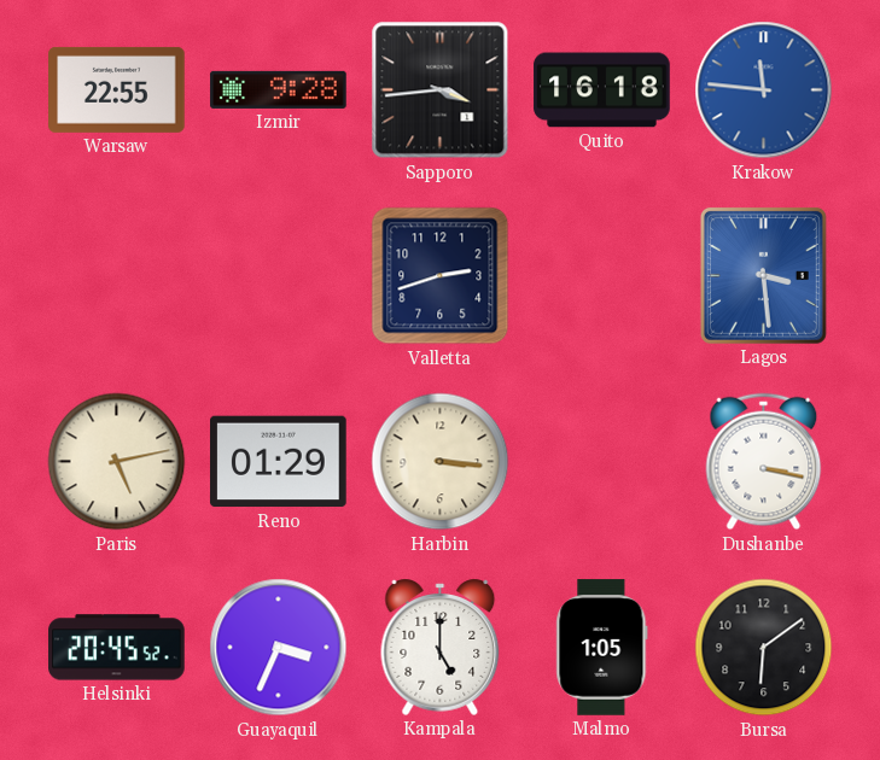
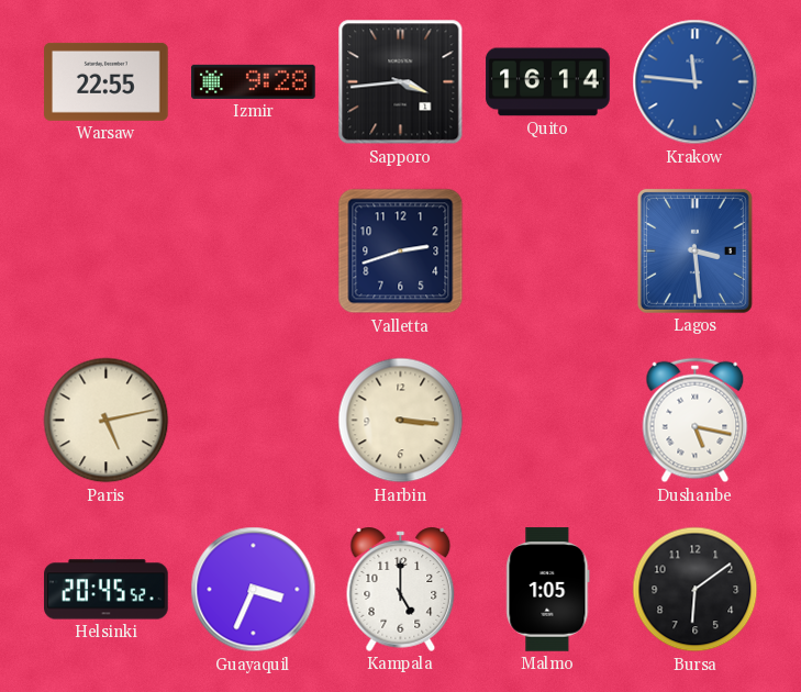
Quito: 16:18 -> 16:14
Reno: 01:29 -> none
Dushanbe: 3:17 -> 5:17
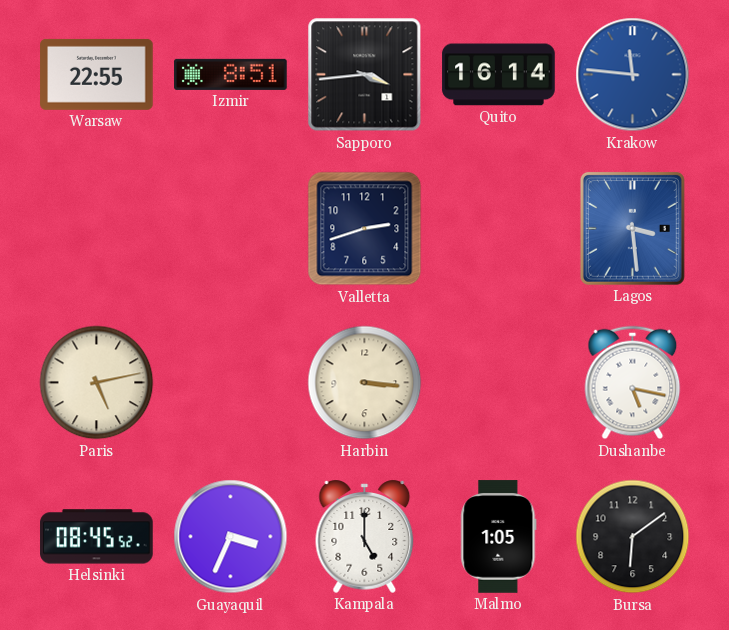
Izmir: 9:28 -> 8:51
Helsinki: 20:45 -> 08:45
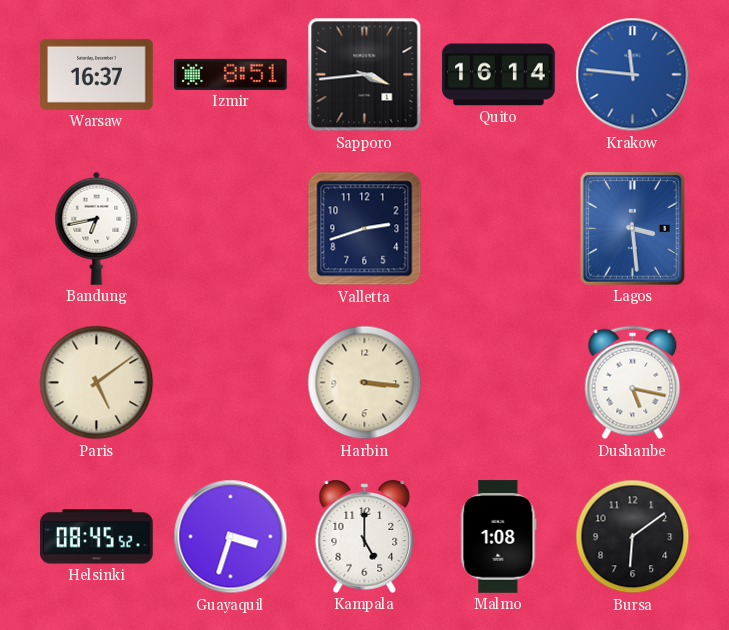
Warsaw: 22:55 -> 16:37
Bandung: none -> 6:43
Paris: 5:13 -> 5:09
Guayaquil: 3:34 -> 3:33
Malmo: 1:05 -> 1:08
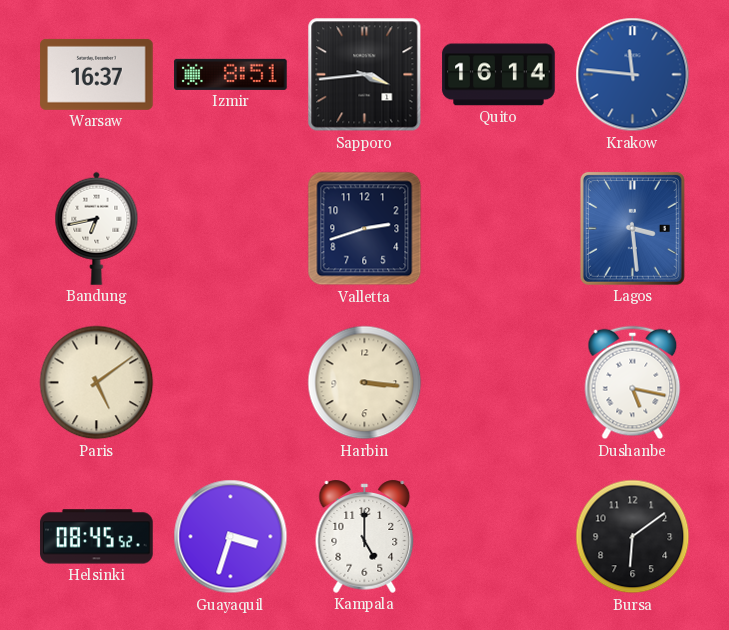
Malmo: 1:08 -> none
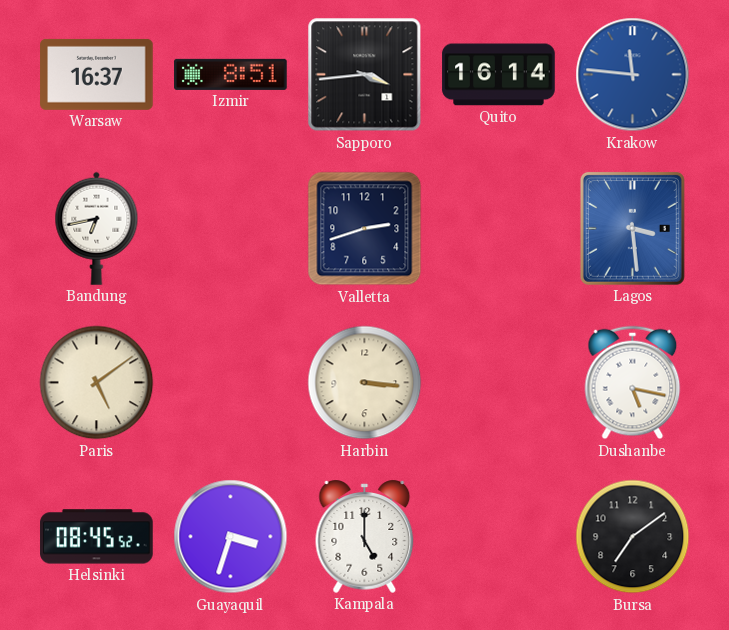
Bursa: 6:09 -> 7:09
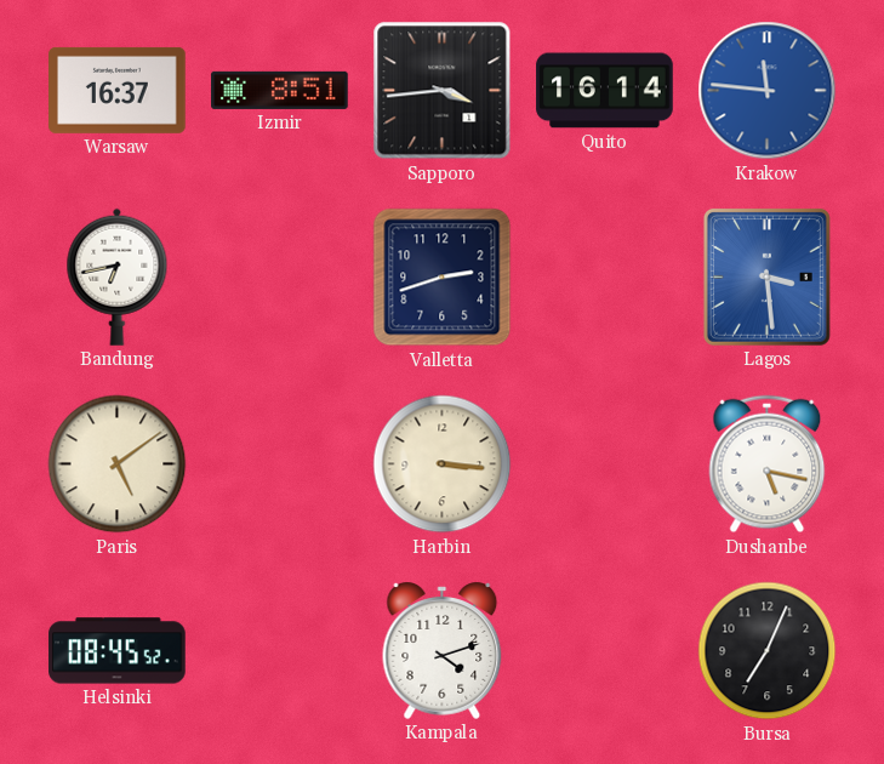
Guayaquil: 3:33 -> none
Kampala: 5:00 -> 4:12
Bursa: 7:09 -> 7:04
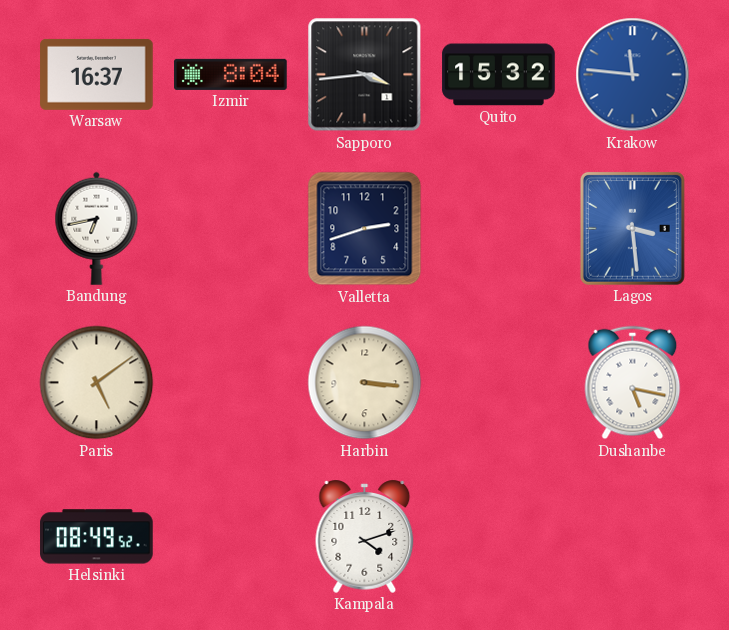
Izmir: 8:51 -> 8:04
Quito: 16:14 -> 15:32
Helsinki: 08:45 -> 08:49
Bursa: 7:04 -> none
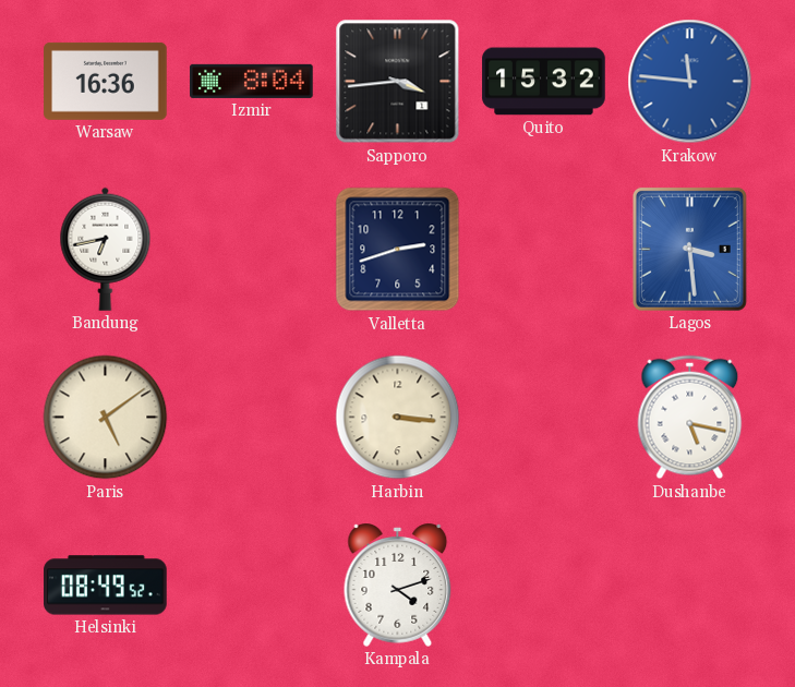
Warsaw: 16:37 -> 16:36
